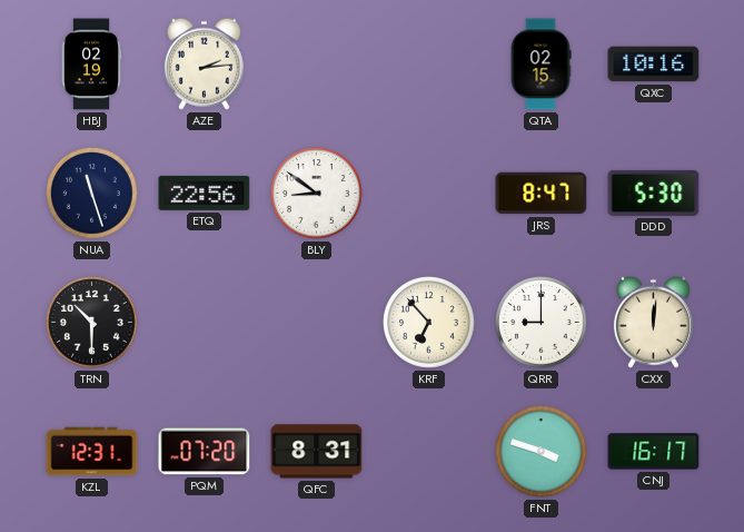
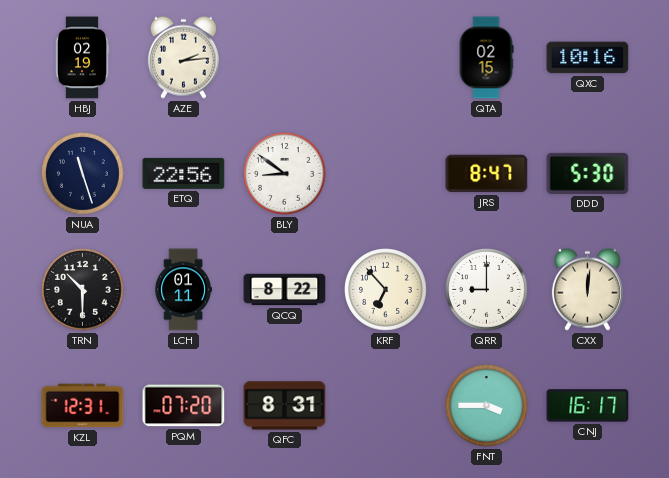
LCH: none -> 01:11
QCQ: none -> 8:22
FNT: 3:48 -> 3:45
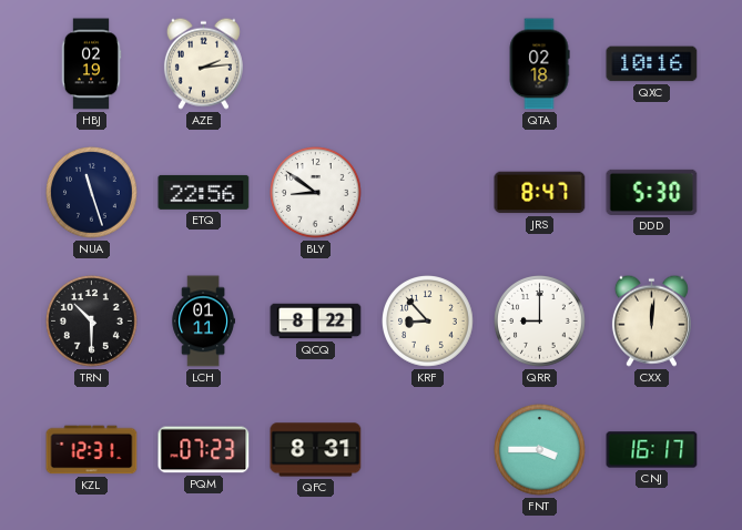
QTA: 02:15 -> 02:18
KRF: 6:53 -> 8:53
PQM: 07:20 -> 07:23
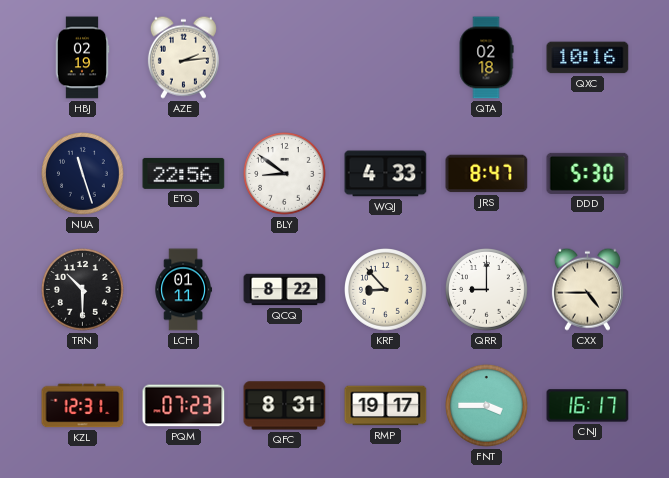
WQJ: none -> 4:33
CXX: 12:01 -> 4:45
RMP: none -> 19:17
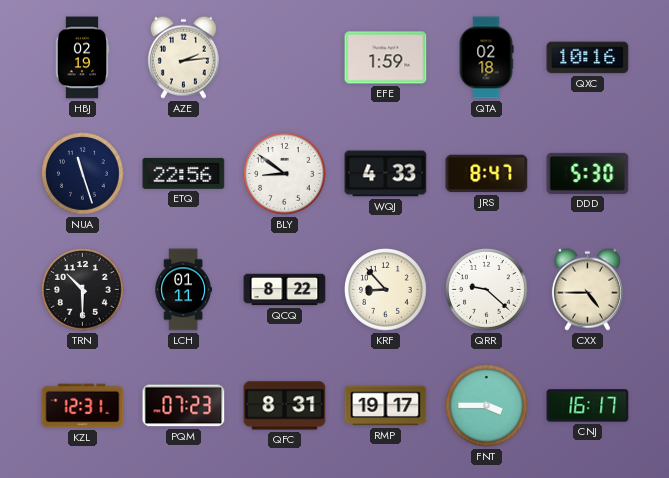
EFE: none -> 1:59
QRR: 9:00 -> 9:22
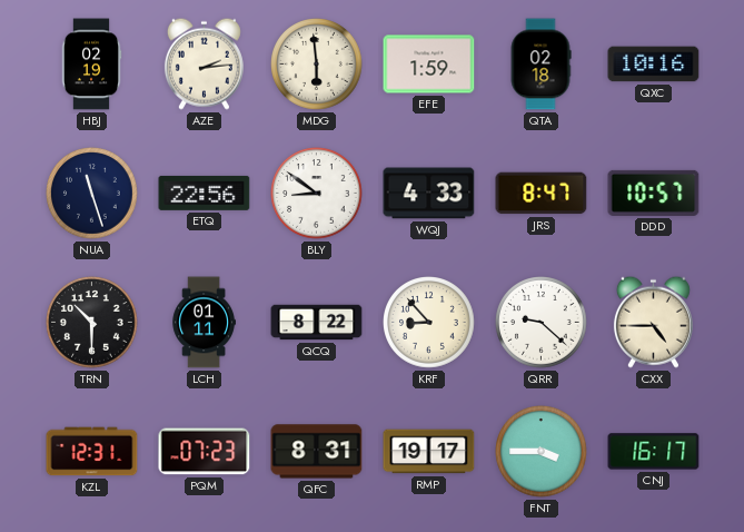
MDG: none -> 5:59
DDD: 5:30 -> 10:57
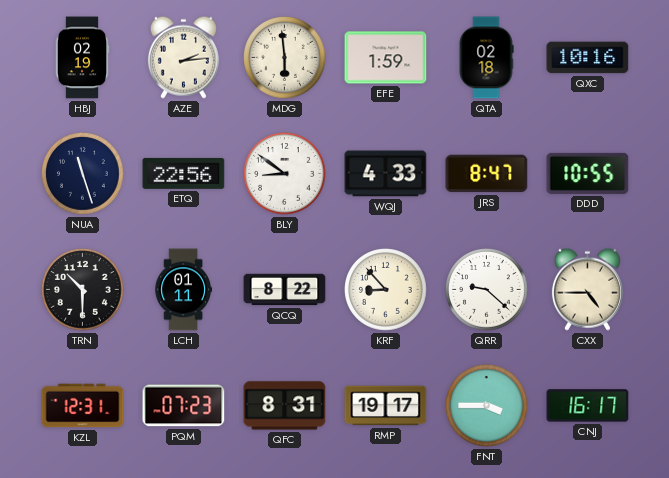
DDD: 10:57 -> 10:55
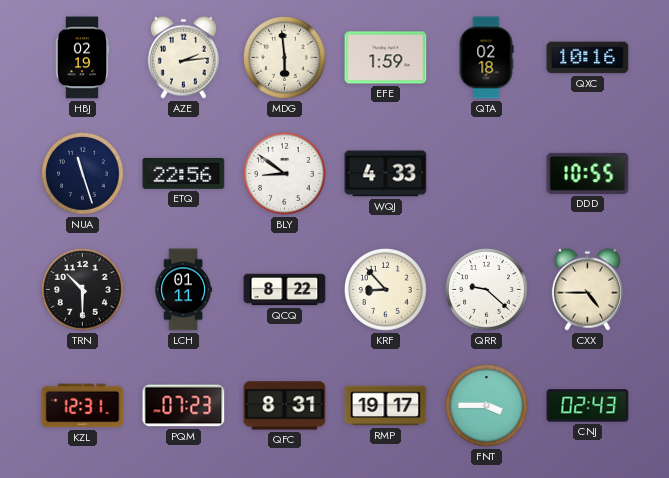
JRS: 8:47 -> none
CNJ: 16:17 -> 02:43
